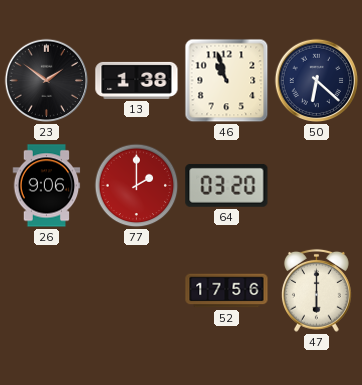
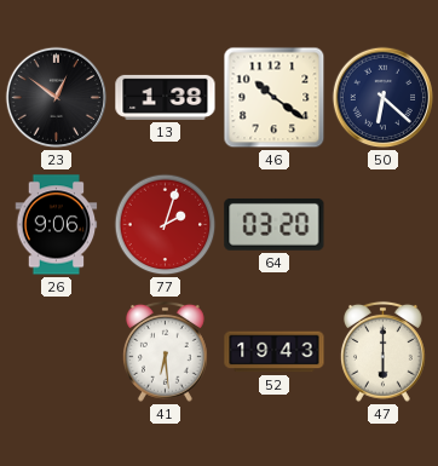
23: 1:51 -> 12:51
46: 10:57 -> 10:21
77: 2:00 -> 2:03
41: none -> 6:29
52: 17:56 -> 19:43
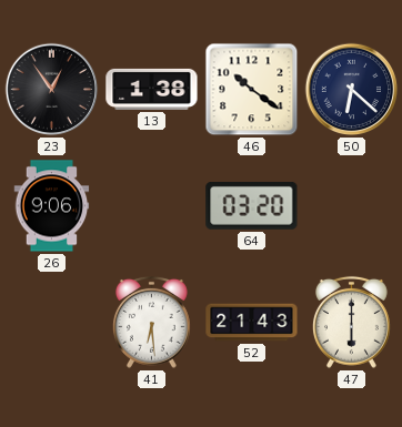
23: 12:51 -> 12:54
77: 2:03 -> none
52: 19:43 -> 21:43
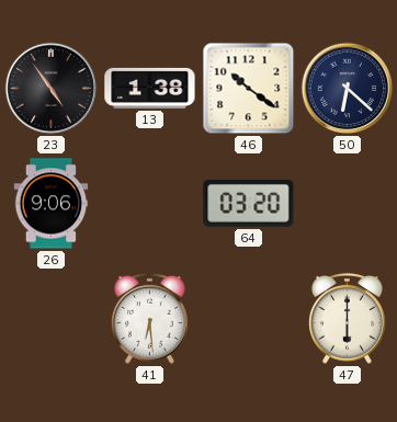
23: 12:54 -> 4:54
52: 21:43 -> none
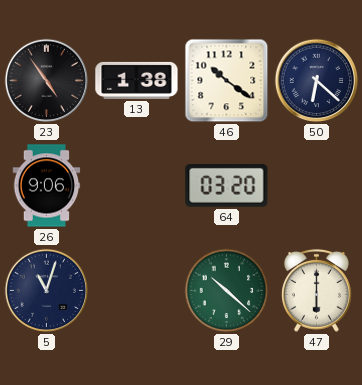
5: none -> 11:03
41: 6:29 -> none
29: none -> 10:22
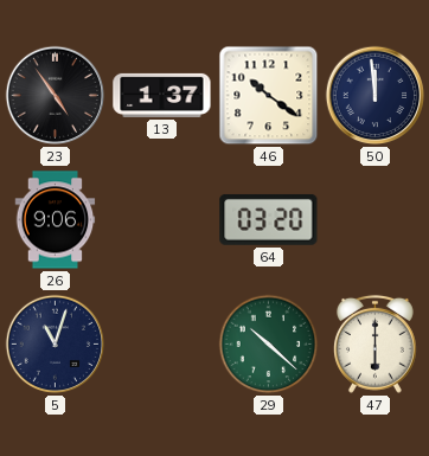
13: 1:38 -> 1:37
50: 6:22 -> 11:59
